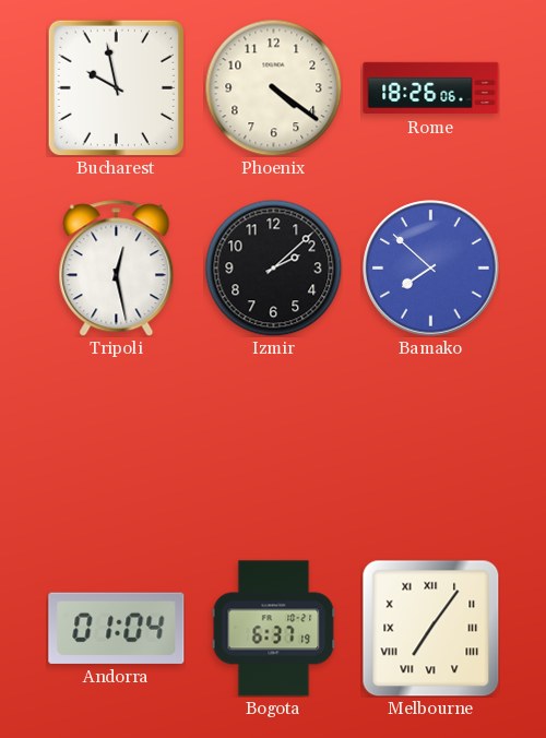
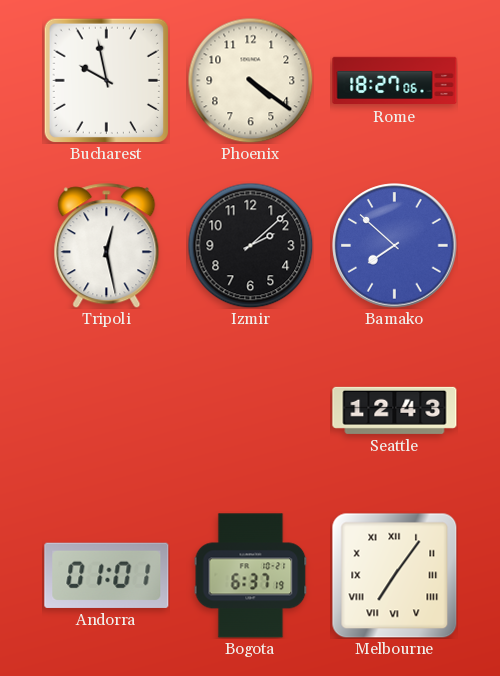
Rome: 18:26 -> 18:27
Seattle: none -> 12:43
Andorra: 01:04 -> 01:01
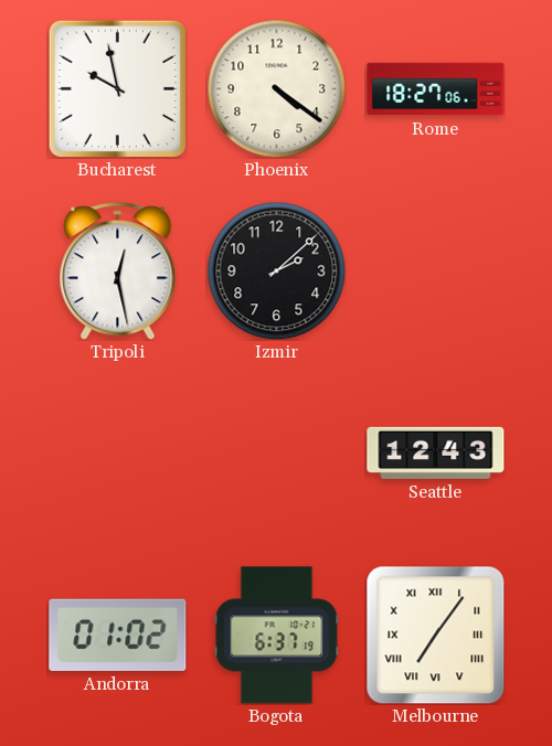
Bamako: 7:52 -> none
Andorra: 01:01 -> 01:02
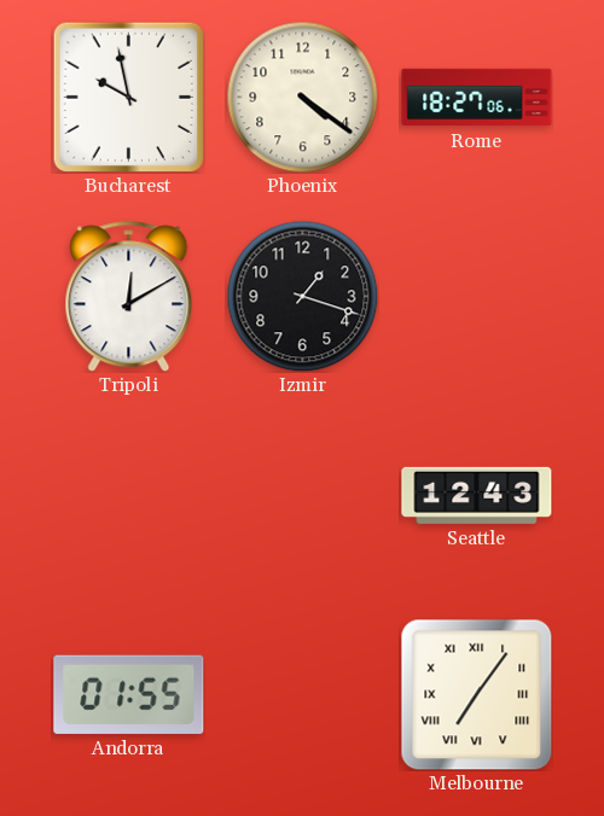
Tripoli: 12:28 -> 12:10
Izmir: 2:08 -> 1:18
Andorra: 01:02 -> 01:55
Bogota: 6:37 -> none
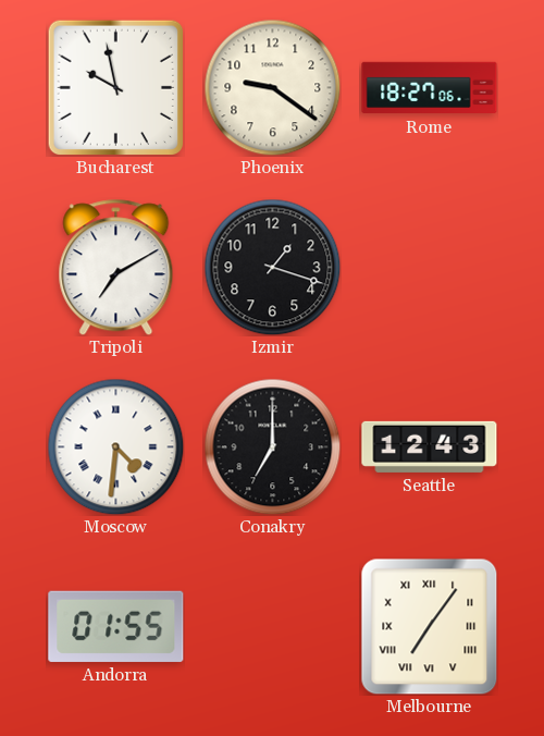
Phoenix: 4:21 -> 9:21
Tripoli: 12:10 -> 7:10
Moscow: none -> 4:31
Conakry: none -> 7:00
